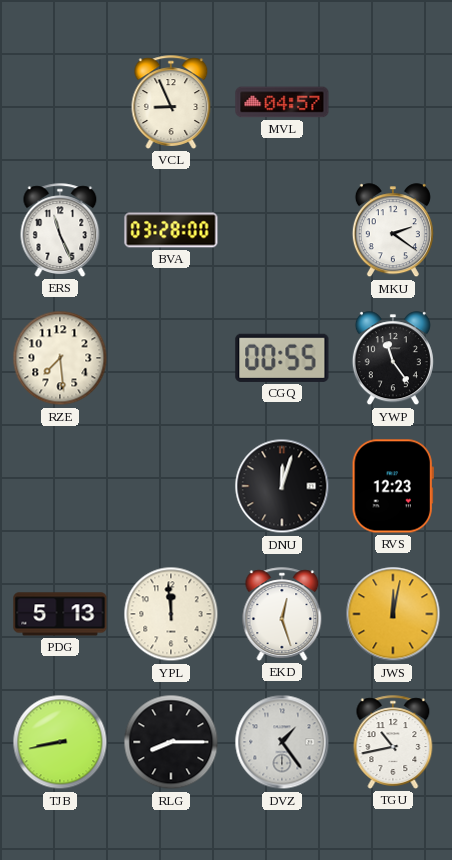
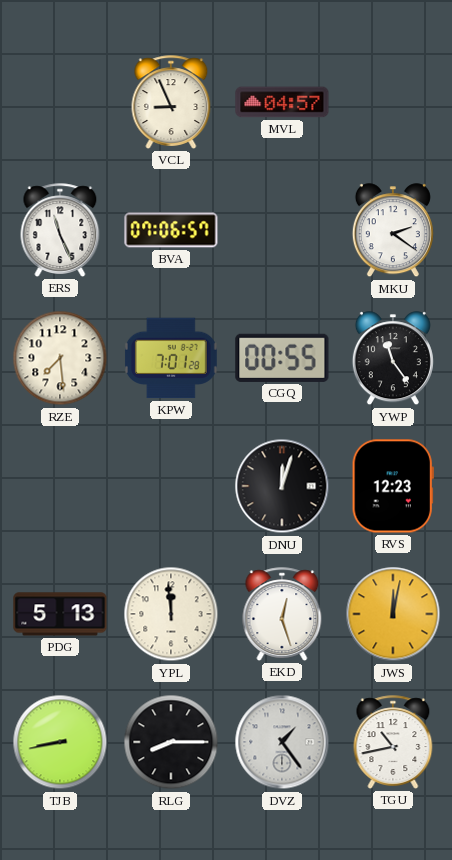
BVA: 03:28 -> 07:06
KPW: none -> 7:01
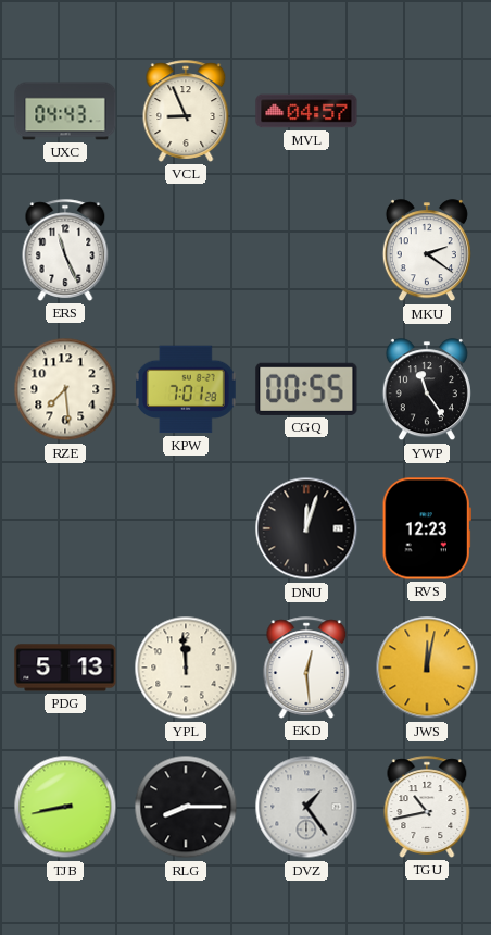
UXC: none -> 04:43
BVA: 07:06 -> none
EKD: 12:27 -> 12:29
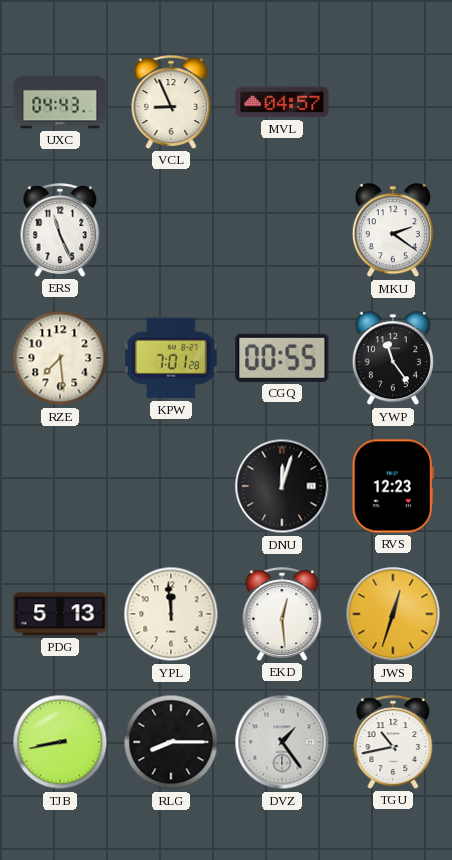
JWS: 12:02 -> 12:33
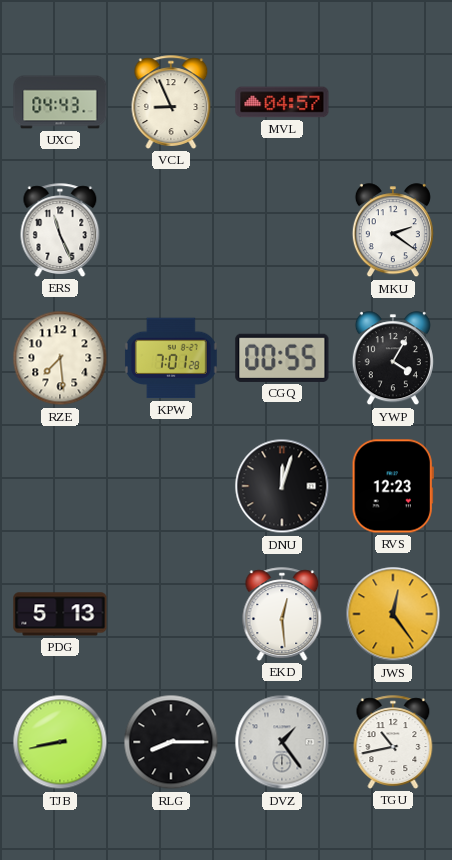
YWP: 11:24 -> 4:05
YPL: 11:59 -> none
JWS: 12:33 -> 12:24
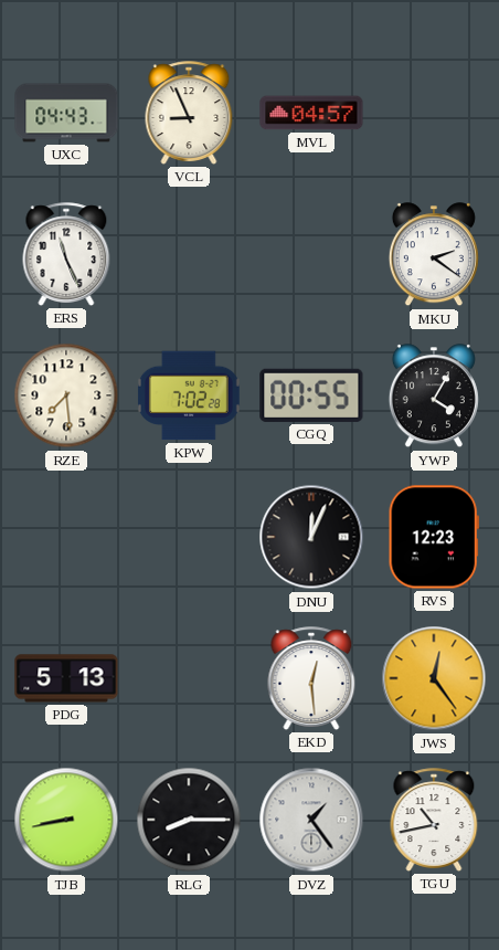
KPW: 7:01 -> 7:02
DNU: 12:03 -> 12:04
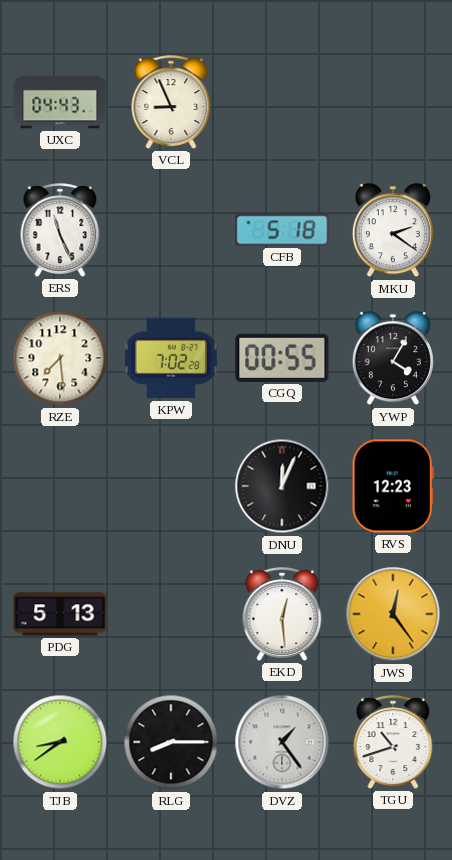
MVL: 04:57 -> none
CFB: none -> 5:18
TJB: 8:43 -> 8:39
TGU: 10:43 -> 10:42
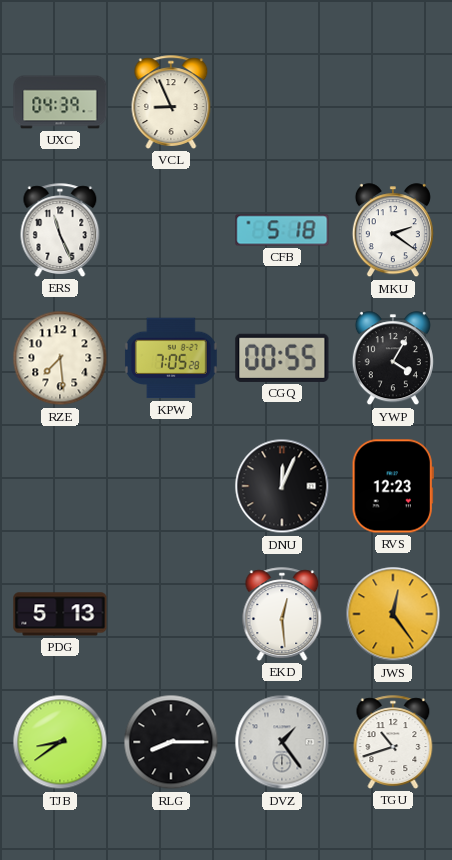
UXC: 04:43 -> 04:39
KPW: 7:02 -> 7:05
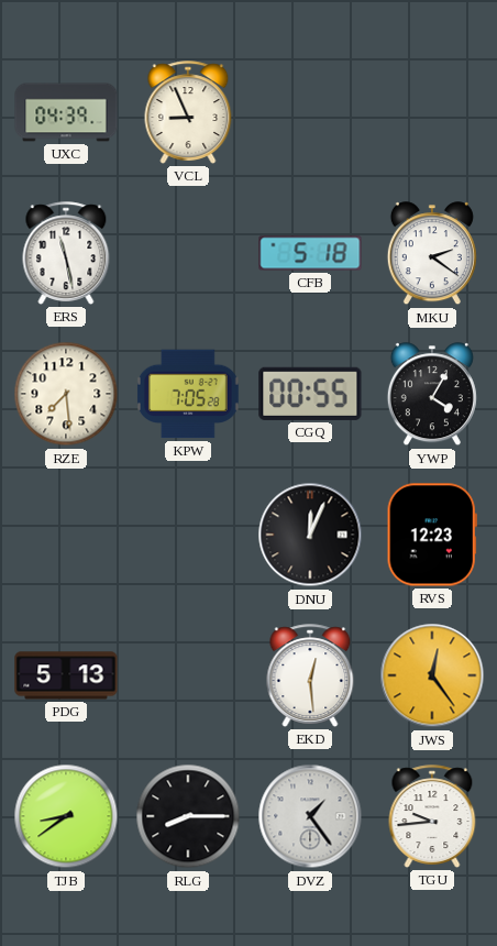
ERS: 11:26 -> 11:28
TGU: 10:42 -> 9:44
